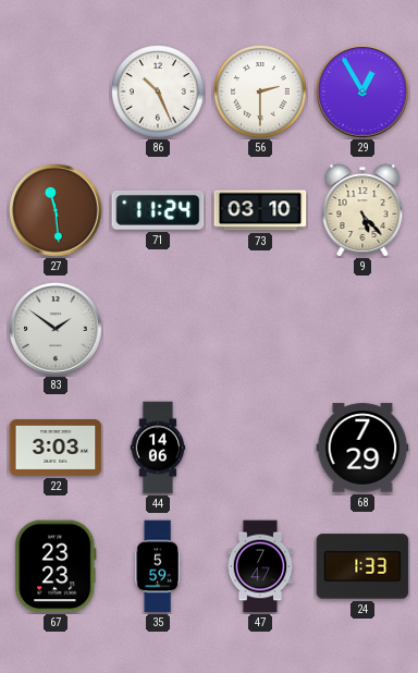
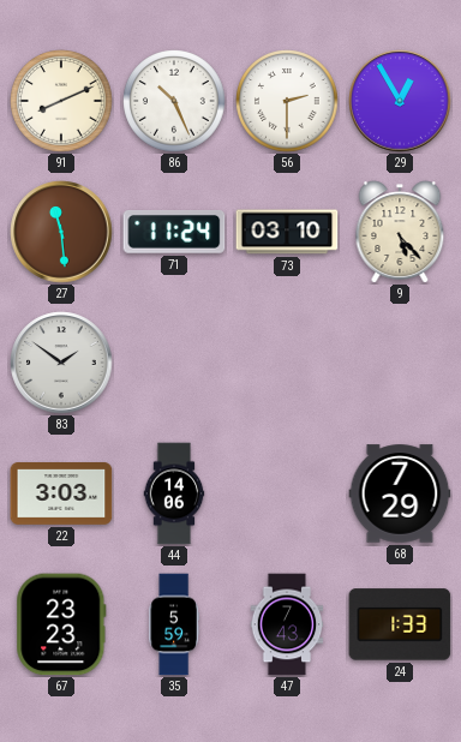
91: none -> 8:11
47: 7:47 -> 7:43
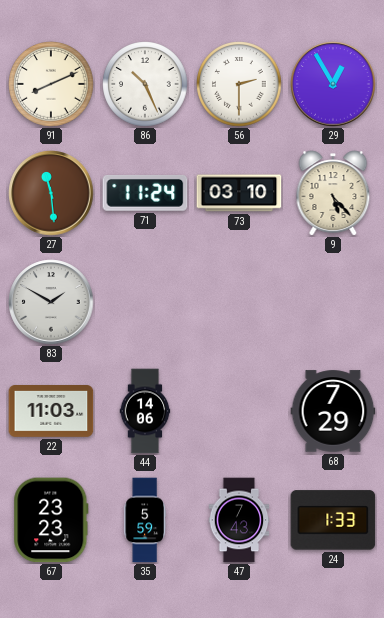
83: 1:51 -> 1:50
22: 3:03 -> 11:03
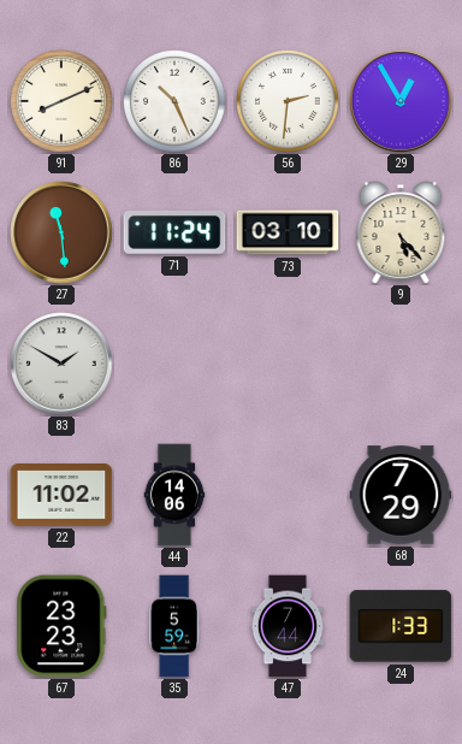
56: 2:30 -> 2:31
22: 11:03 -> 11:02
47: 7:43 -> 7:44
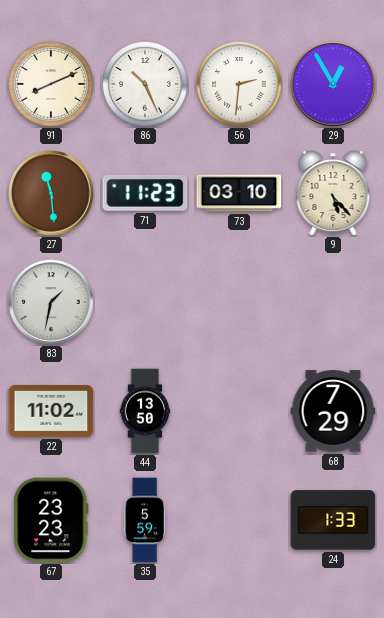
71: 11:24 -> 11:23
83: 1:50 -> 1:32
44: 14:06 -> 13:50
47: 7:44 -> none
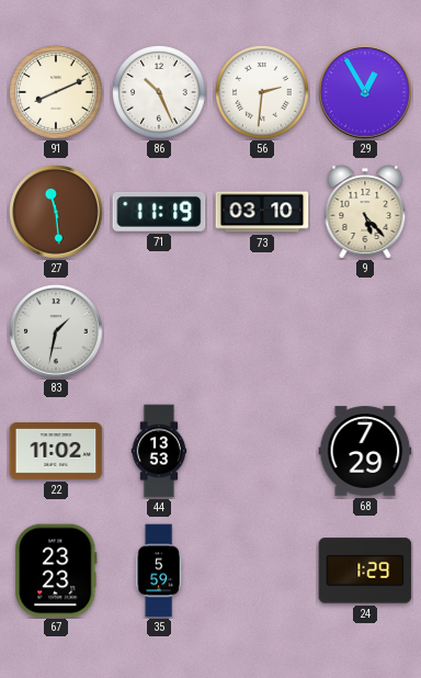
71: 11:23 -> 11:19
44: 13:50 -> 13:53
24: 1:33 -> 1:29
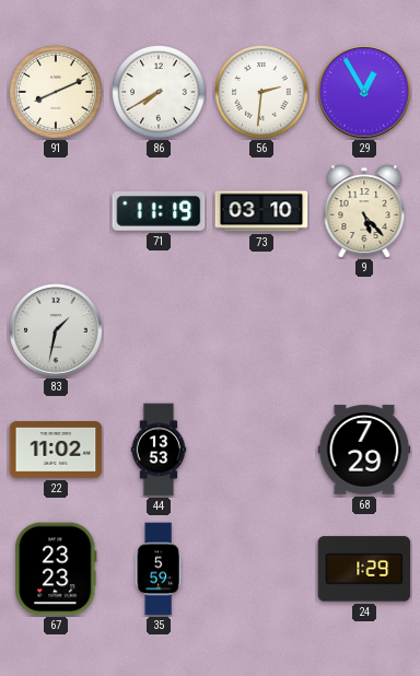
86: 10:26 -> 7:40
27: 11:29 -> none
